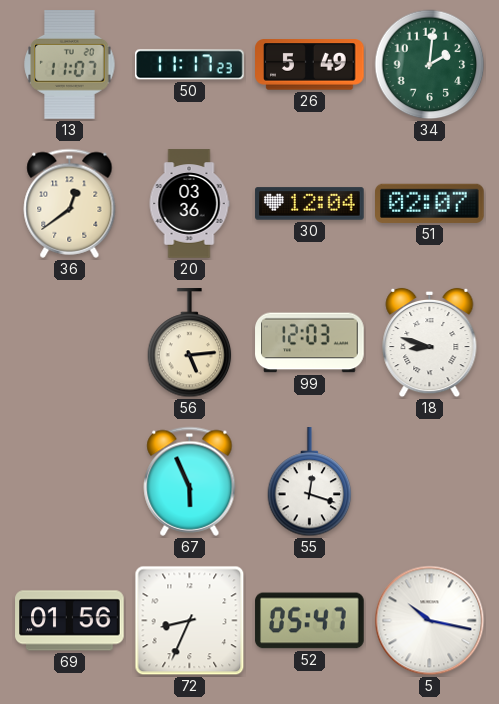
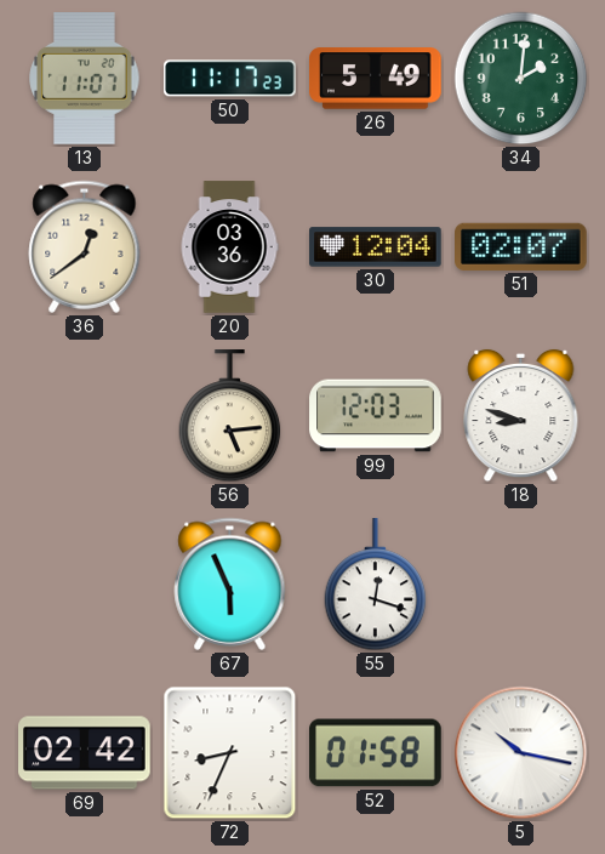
69: 01:56 -> 02:42
52: 05:47 -> 01:58
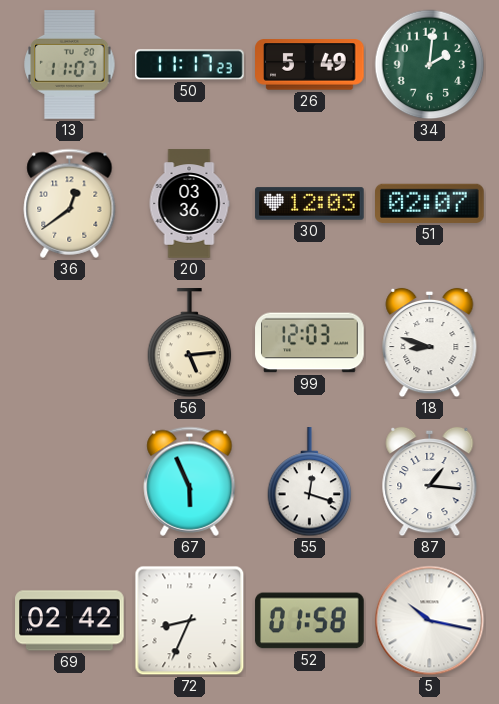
30: 12:04 -> 12:03
87: none -> 1:16
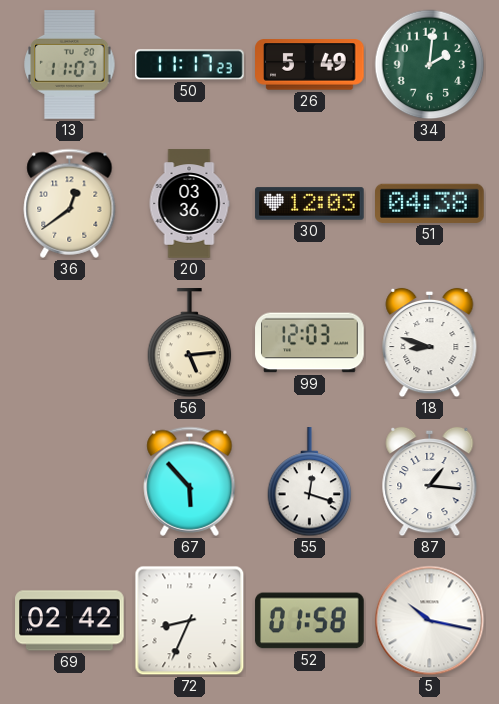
51: 02:07 -> 04:38
67: 5:56 -> 5:53
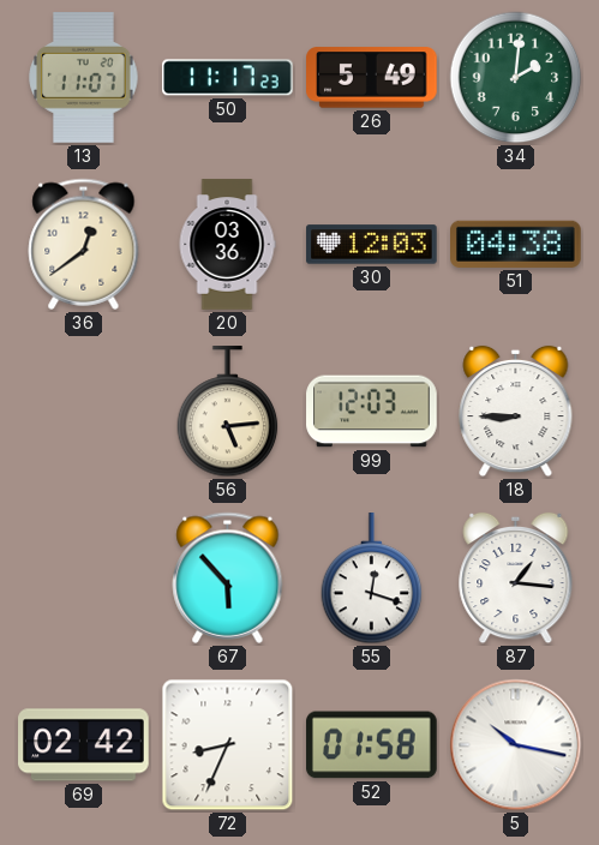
18: 8:48 -> 8:45
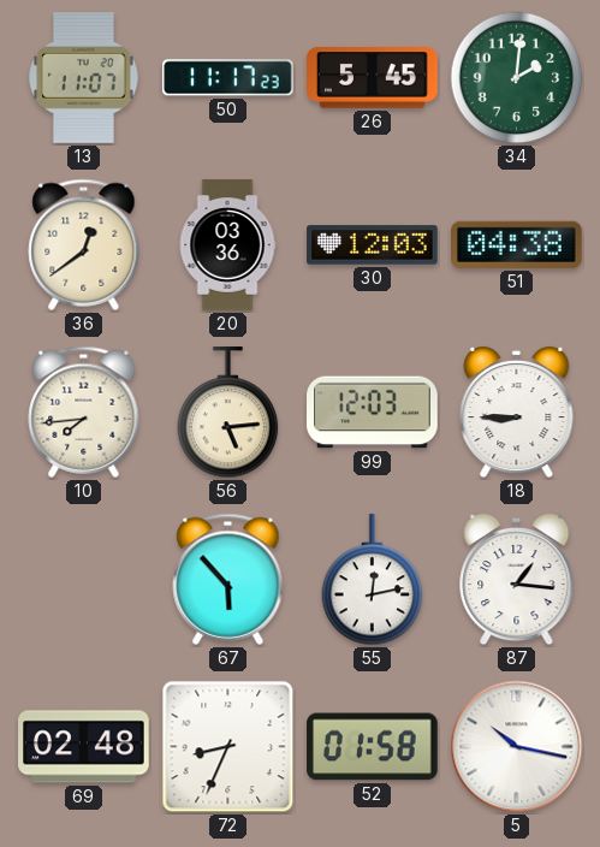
26: 5:49 -> 5:45
10: none -> 7:44
55: 12:18 -> 12:13
69: 02:42 -> 02:48
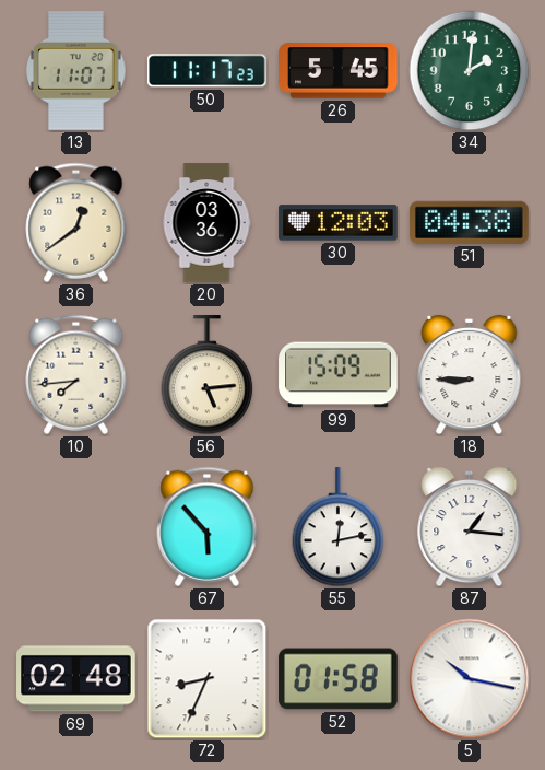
99: 12:03 -> 15:09
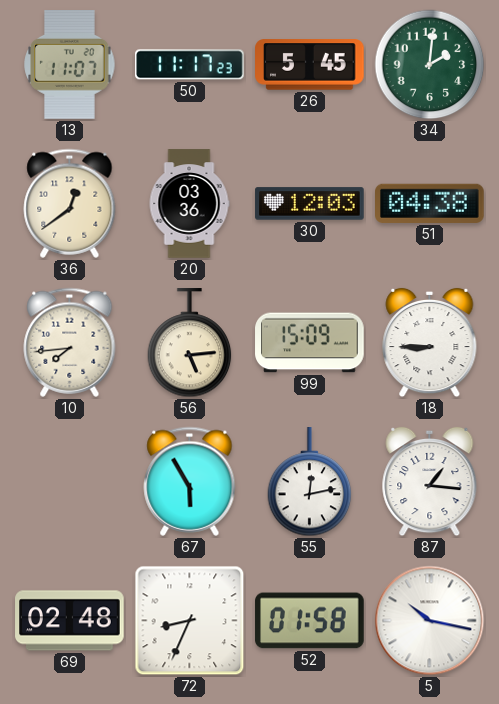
67: 5:53 -> 5:55
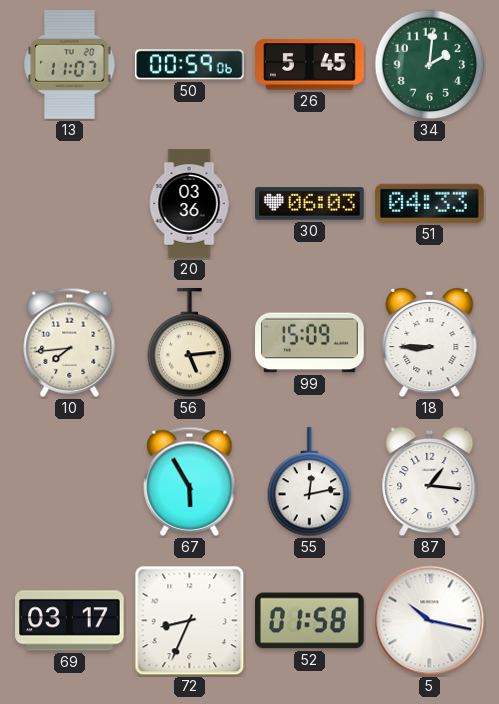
50: 11:17 -> 00:59
36: 12:39 -> none
30: 12:03 -> 06:03
51: 04:38 -> 04:33
69: 02:48 -> 03:17
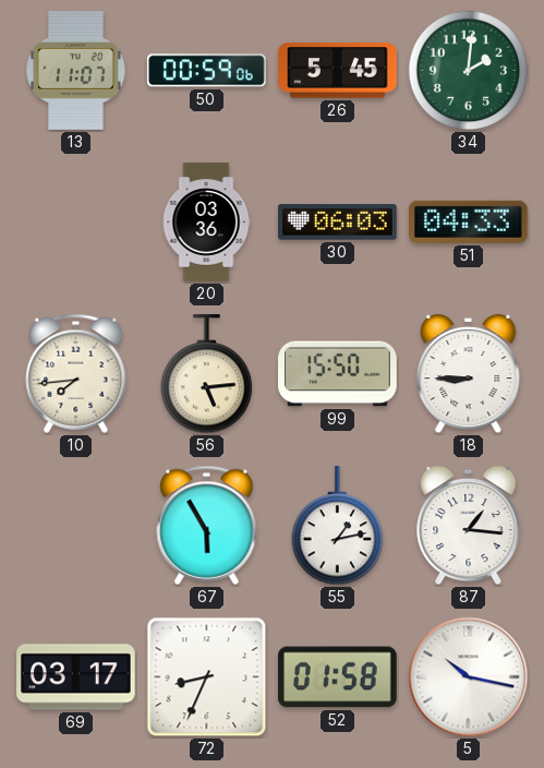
99: 15:09 -> 15:50
55: 12:13 -> 1:13
